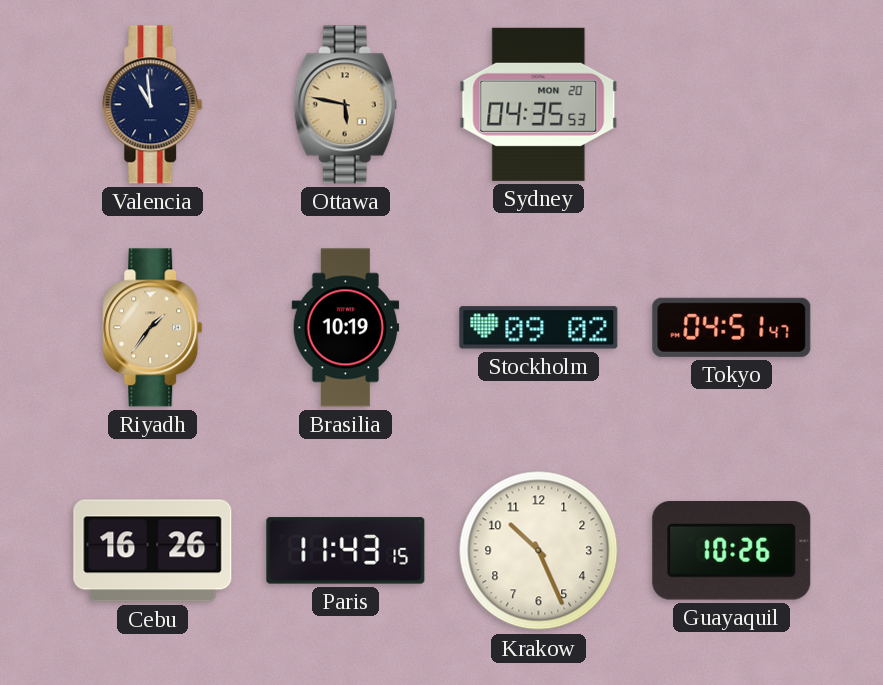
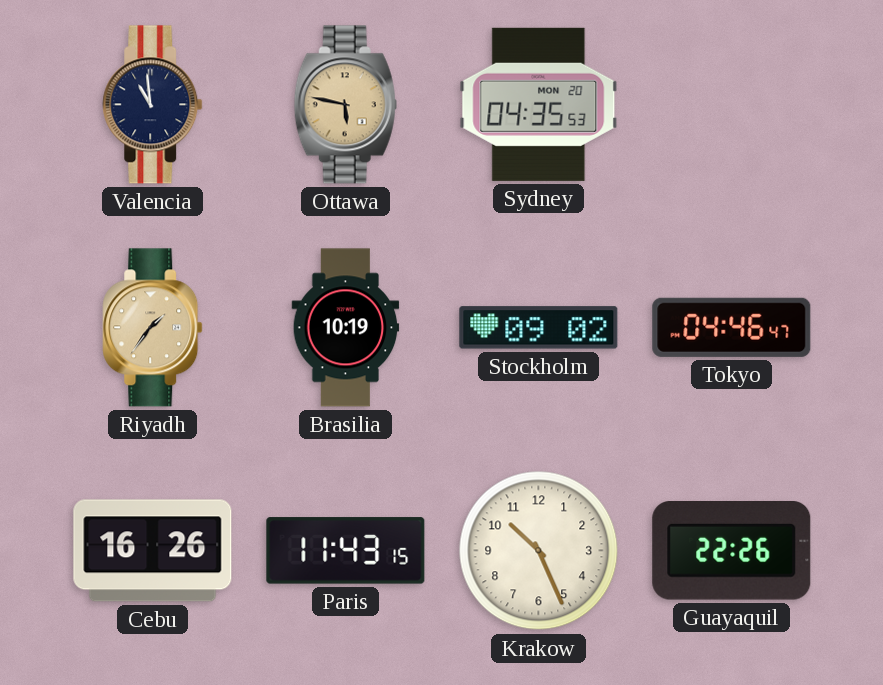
Tokyo: 04:51 -> 04:46
Guayaquil: 10:26 -> 22:26
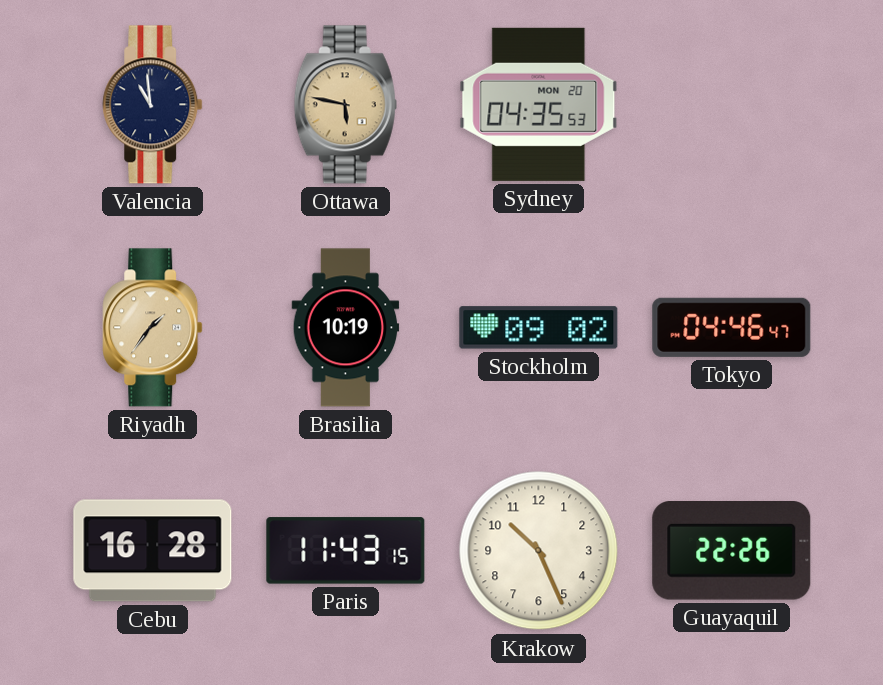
Cebu: 16:26 -> 16:28
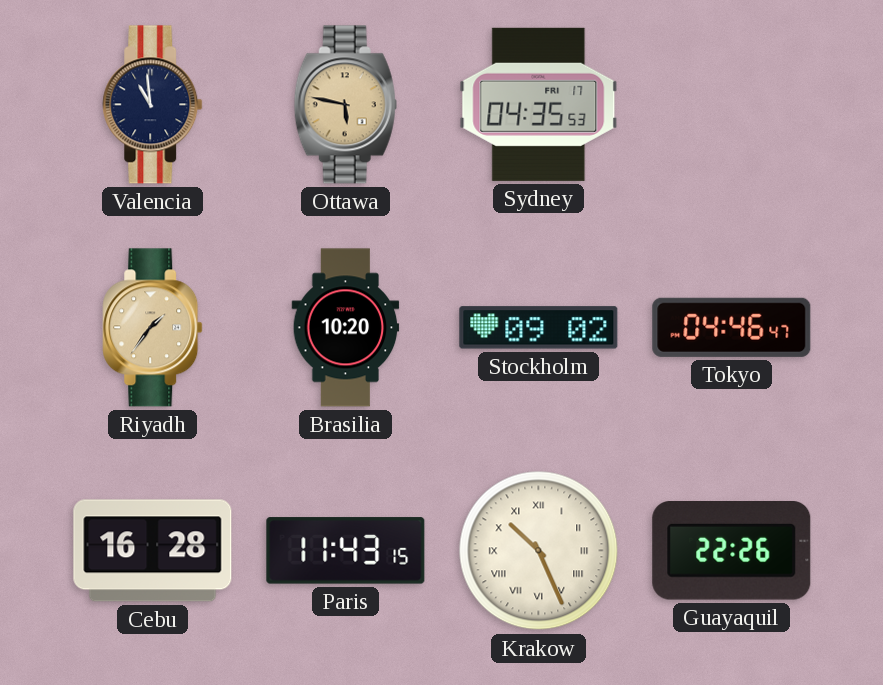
Sydney date: MON 20 -> FRI 17
Brasilia: 10:19 -> 10:20
Krakow numerals: Arabic -> Roman
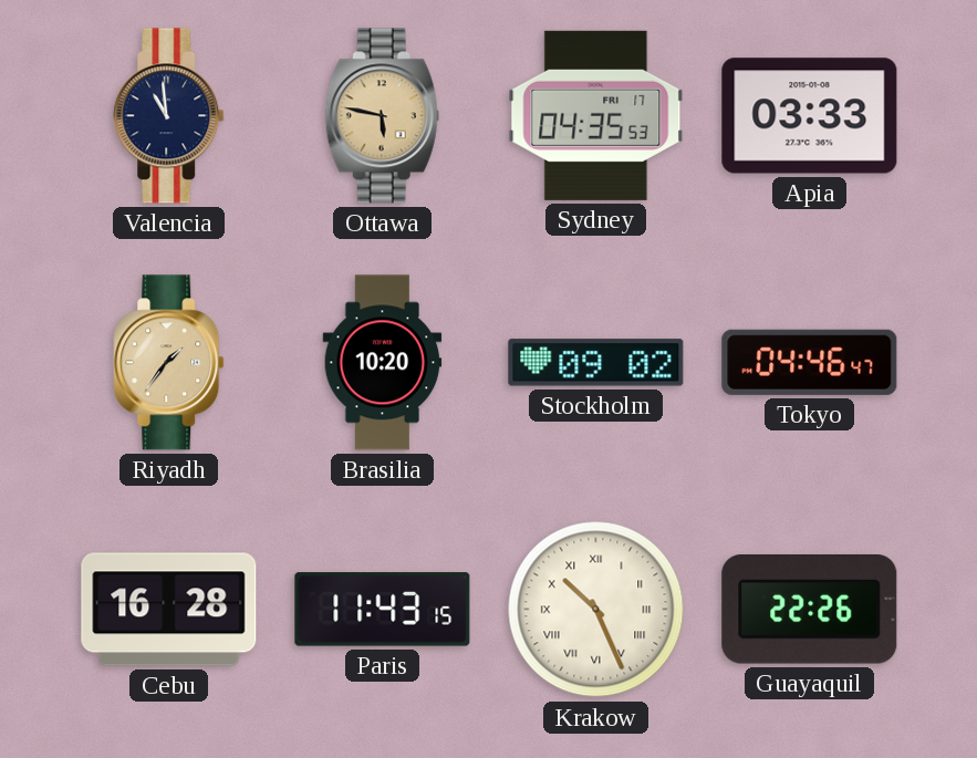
Apia: none -> 03:33
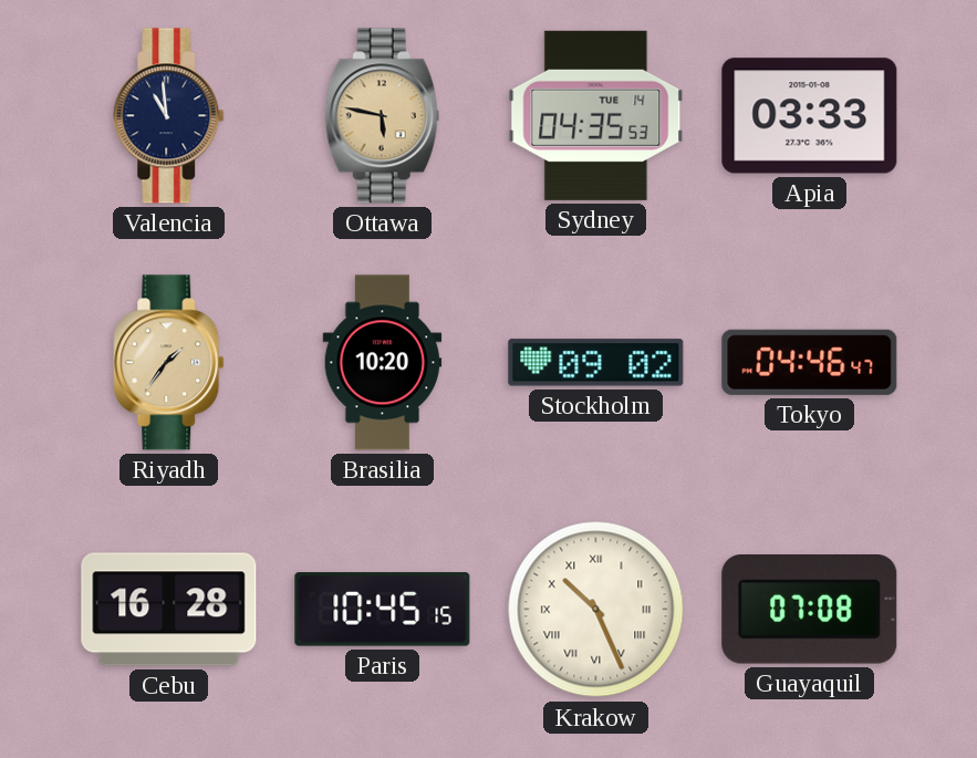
Sydney date: FRI 17 -> TUE 14
Paris: 11:43 -> 10:45
Guayaquil: 22:26 -> 07:08
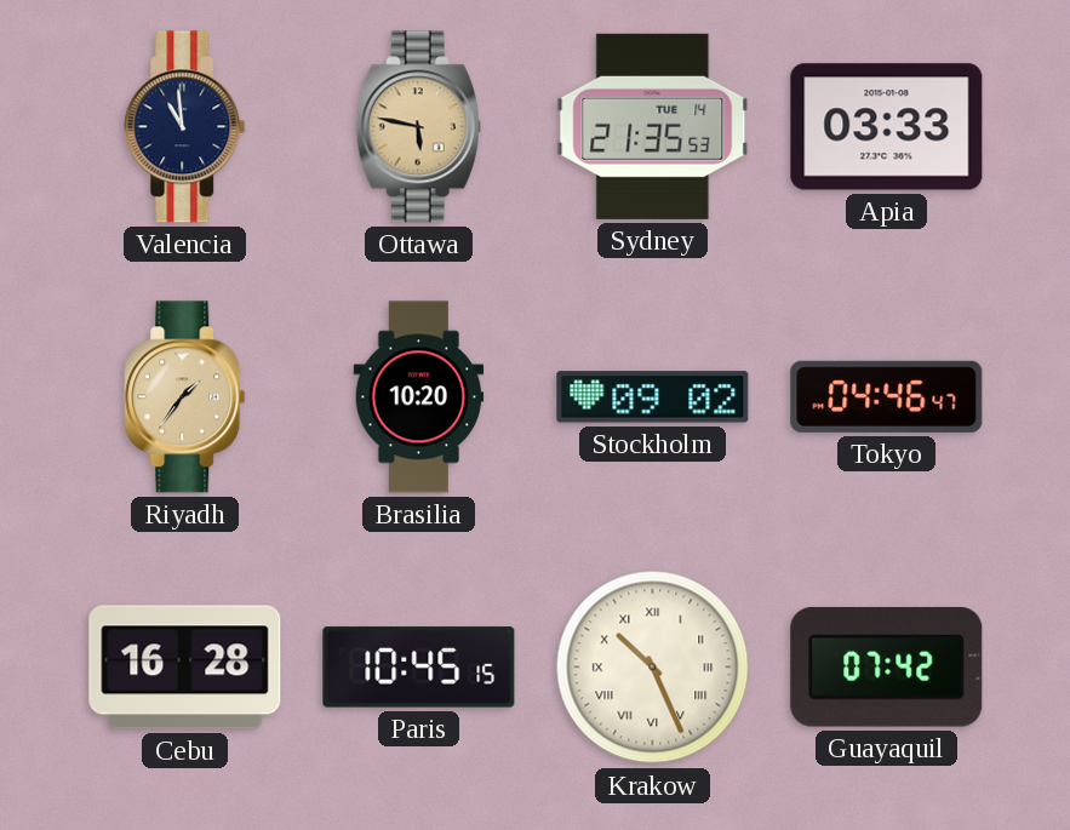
Sydney: 04:35 -> 21:35
Guayaquil: 07:08 -> 07:42
